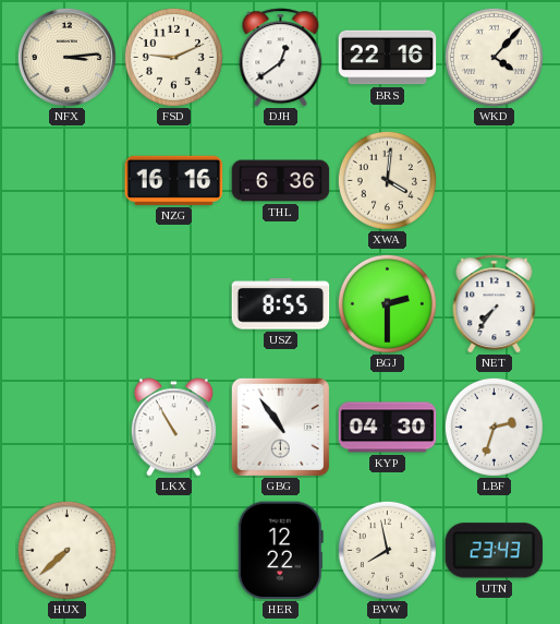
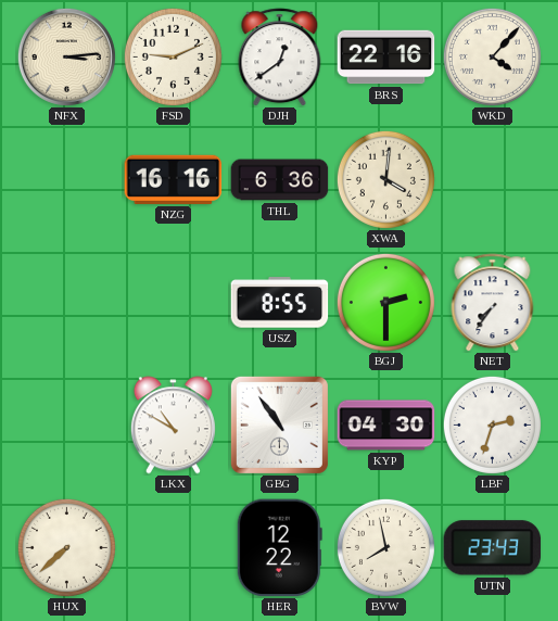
LKX: 10:55 -> 10:50
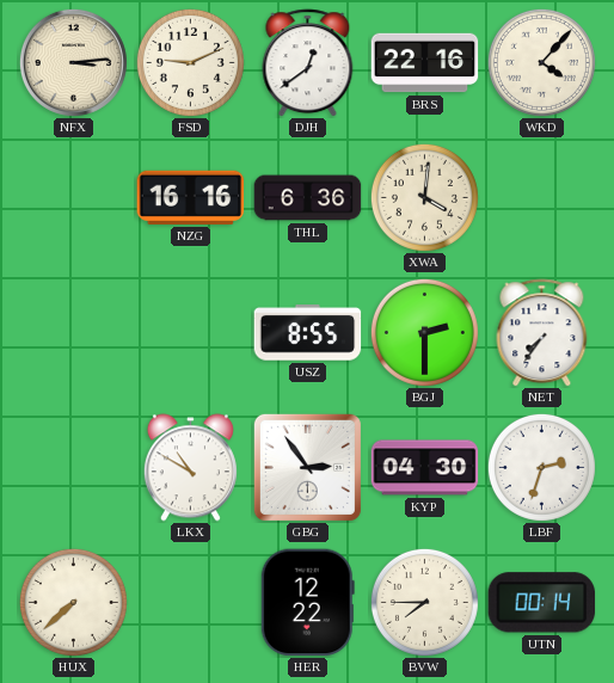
GBG: 10:54 -> 2:54
BVW: 7:58 -> 7:45
UTN: 23:43 -> 00:14
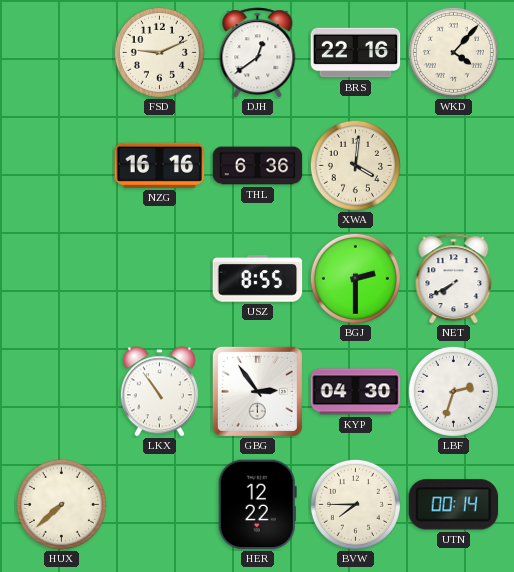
NFX: 3:14 -> none
NET: 7:36 -> 7:40
LKX: 10:50 -> 10:54
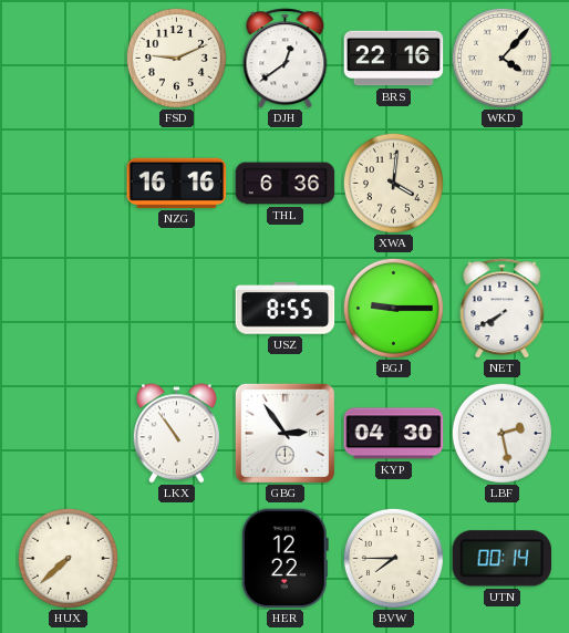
BGJ: 2:30 -> 9:15
LBF: 2:33 -> 2:28
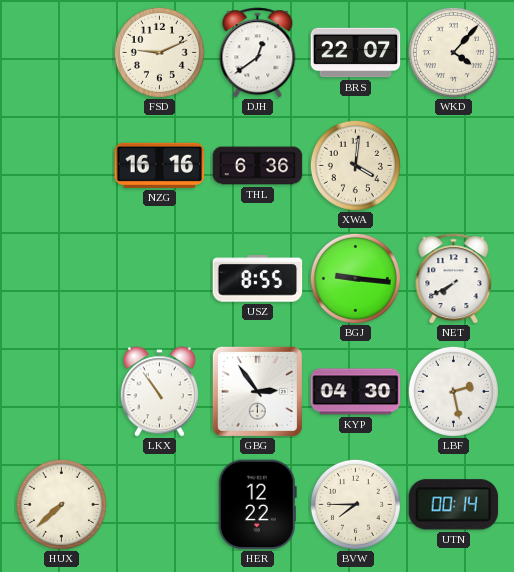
BRS: 22:16 -> 22:07
BGJ: 9:15 -> 9:16
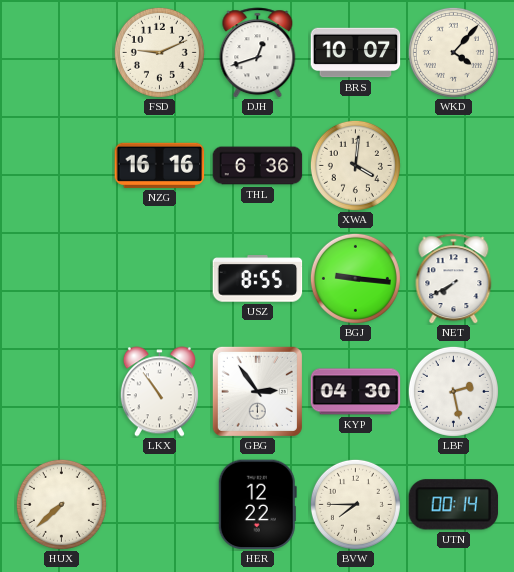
DJH: 12:39 -> 12:42
BRS: 22:07 -> 10:07
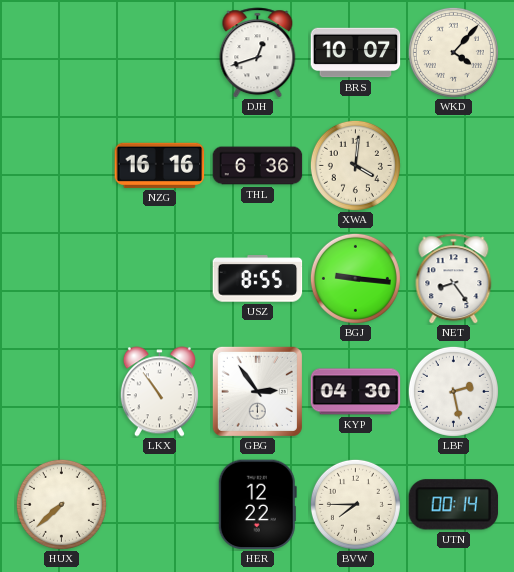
FSD: 9:11 -> none
NET: 7:40 -> 8:24
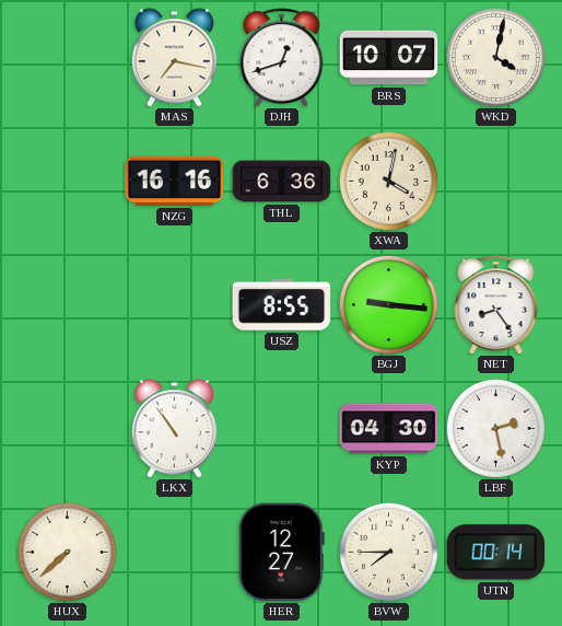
MAS: none -> 7:17
WKD: 4:07 -> 4:02
XWA: 4:01 -> 4:02
GBG: 2:54 -> none
HER: 12:22 -> 12:27
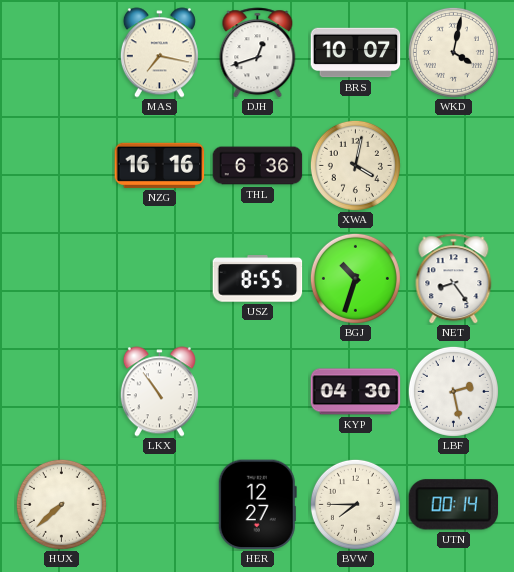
BGJ: 9:16 -> 10:33
